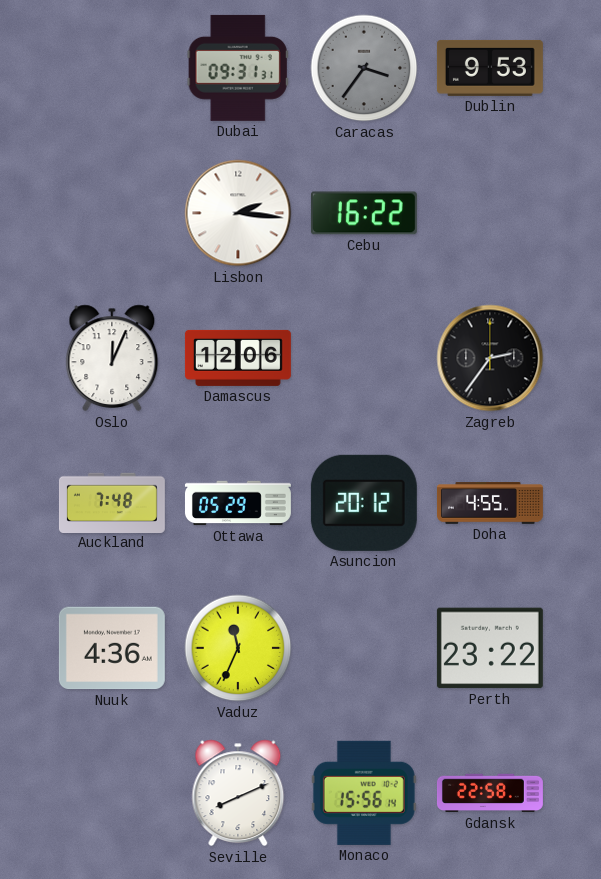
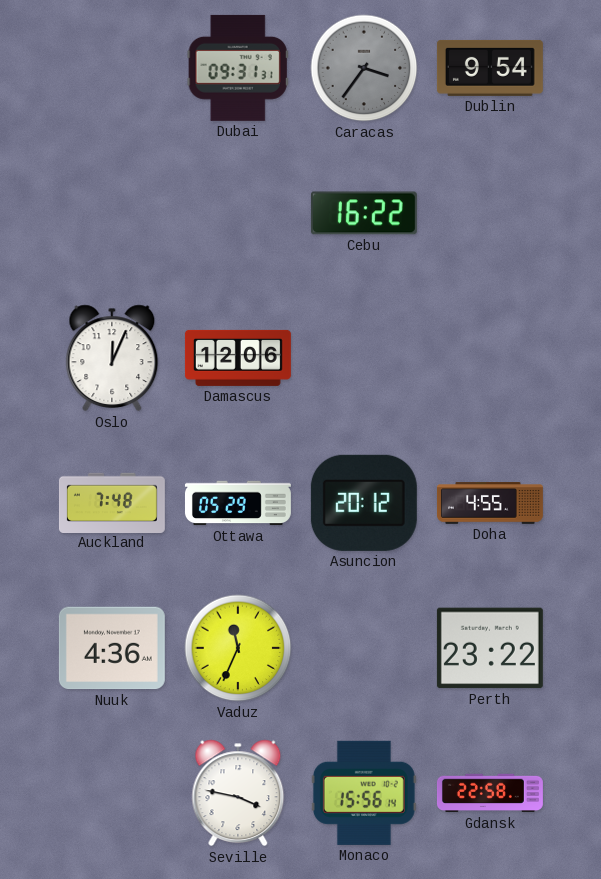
Dublin: 9:53 -> 9:54
Lisbon: 2:16 -> none
Zagreb: 2:36 -> none
Seville: 8:11 -> 3:47
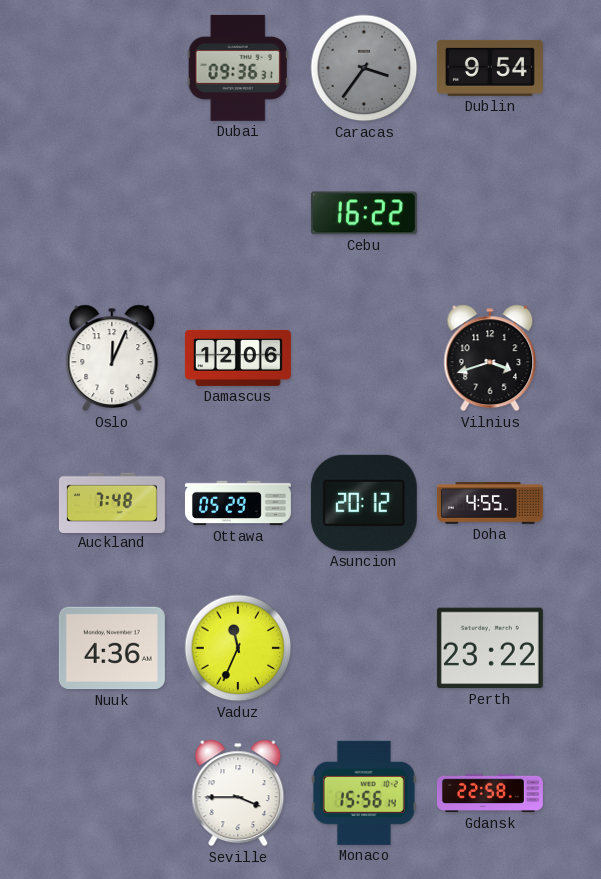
Dubai: 09:31 -> 09:36
Vilnius: none -> 3:42
Seville: 3:47 -> 3:45
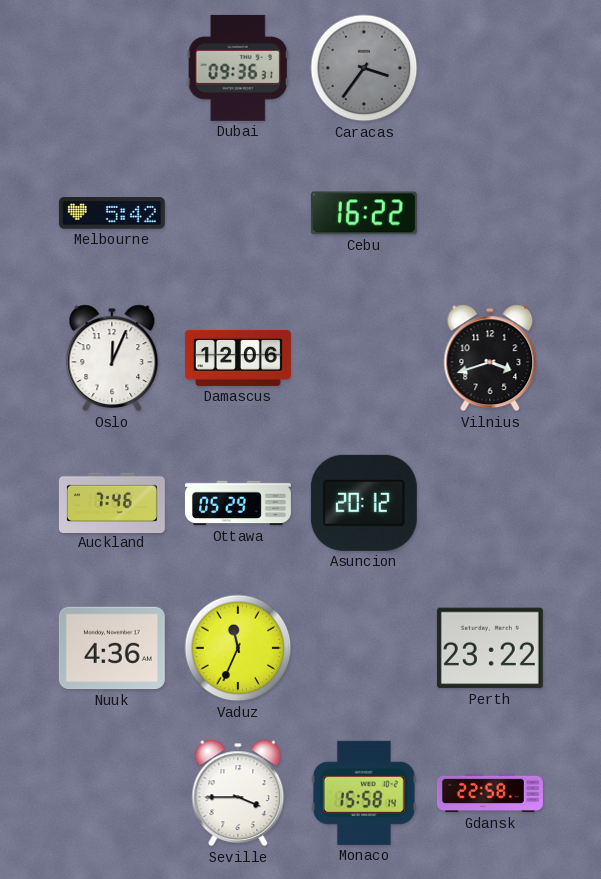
Dublin: 9:54 -> none
Melbourne: none -> 5:42
Auckland: 7:48 -> 7:46
Doha: 4:55 -> none
Monaco: 15:56 -> 15:58
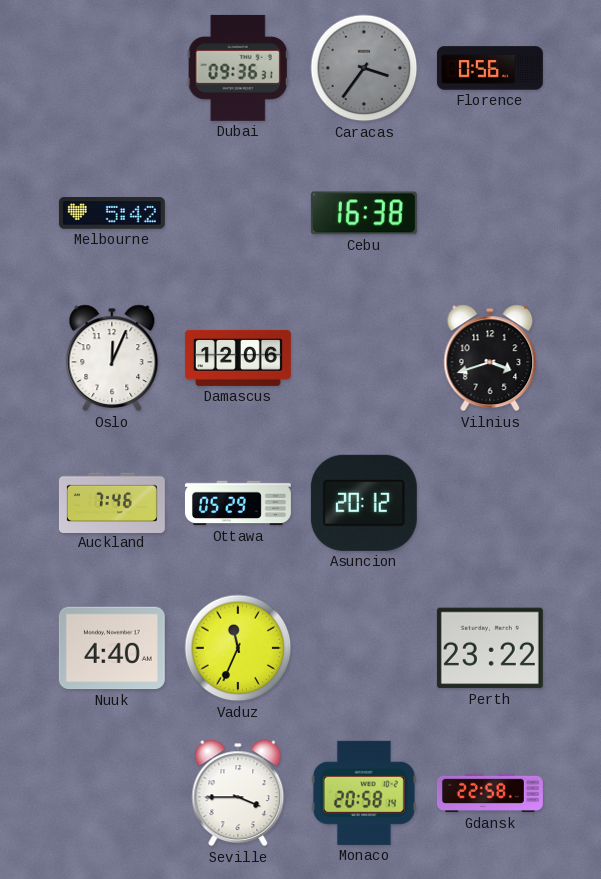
Florence: none -> 0:56
Cebu: 16:22 -> 16:38
Nuuk: 4:36 -> 4:40
Monaco: 15:58 -> 20:58
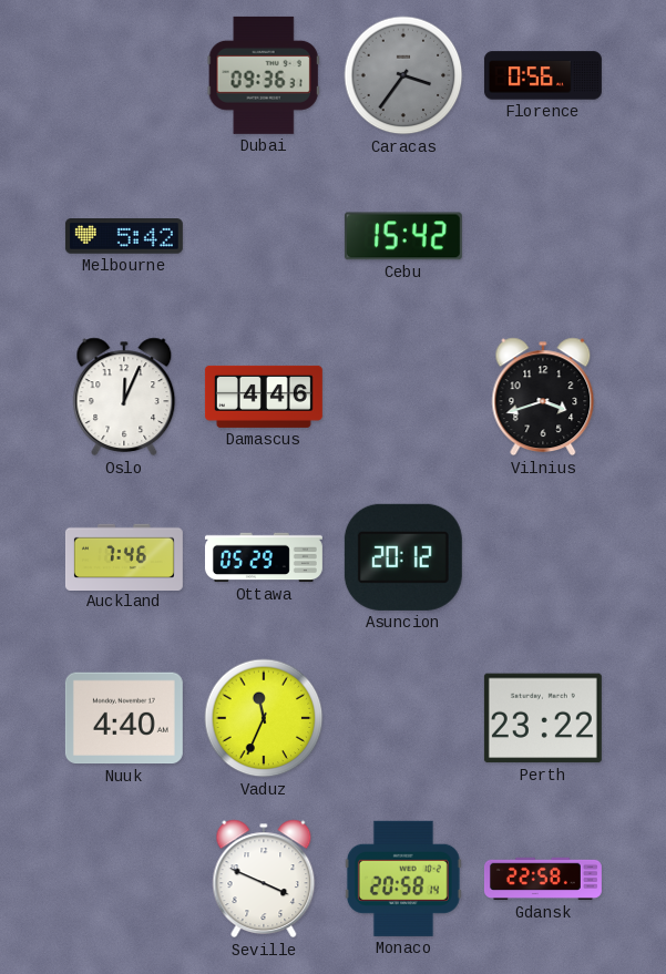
Cebu: 16:38 -> 15:42
Damascus: 12:06 -> 4:46
Seville: 3:45 -> 3:49
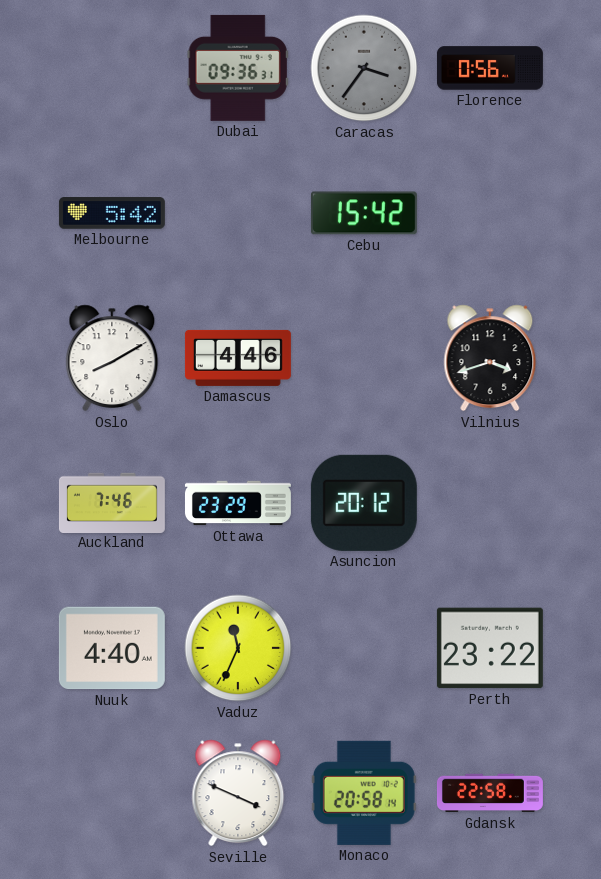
Oslo: 12:04 -> 8:10
Ottawa: 05:29 -> 23:29
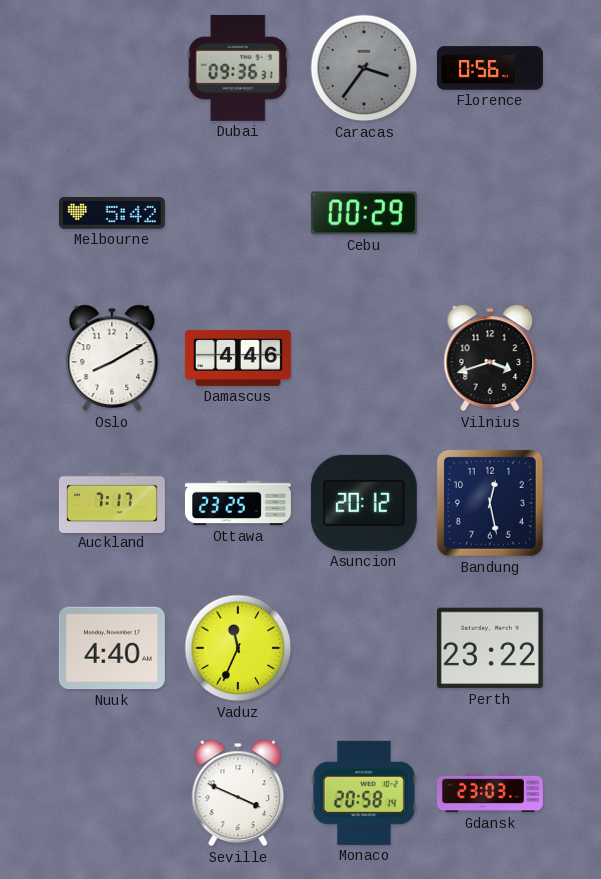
Cebu: 15:42 -> 00:29
Auckland: 7:46 -> 7:17
Ottawa: 23:29 -> 23:25
Bandung: none -> 12:28
Gdansk: 22:58 -> 23:03
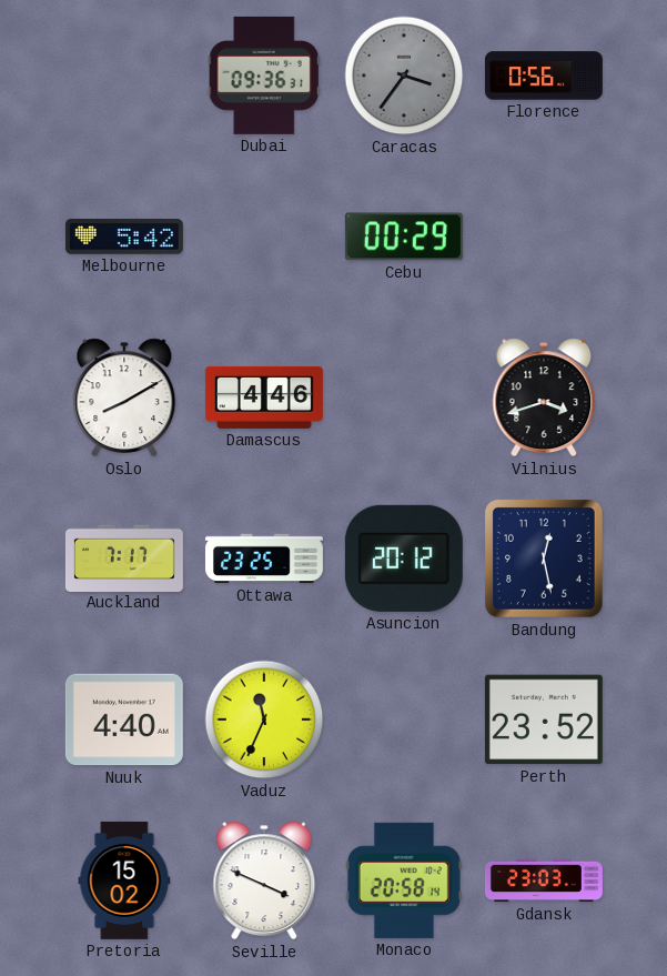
Perth: 23:22 -> 23:52
Pretoria: none -> 15:02
